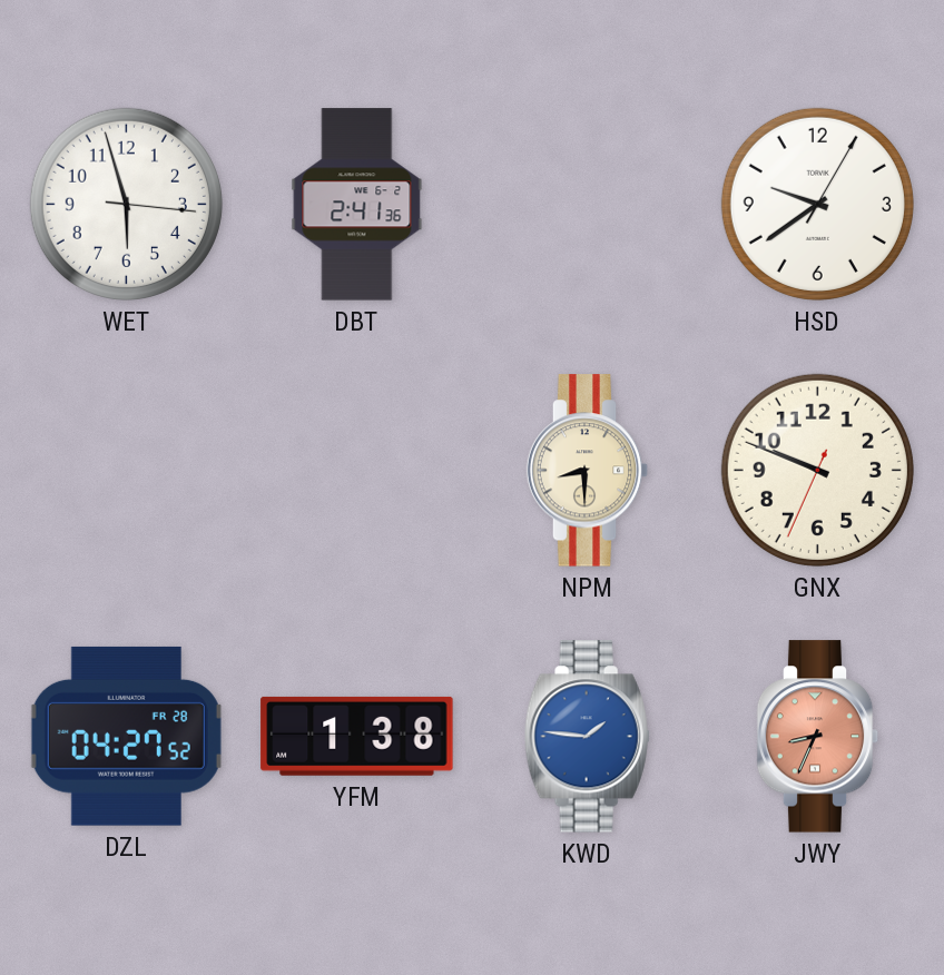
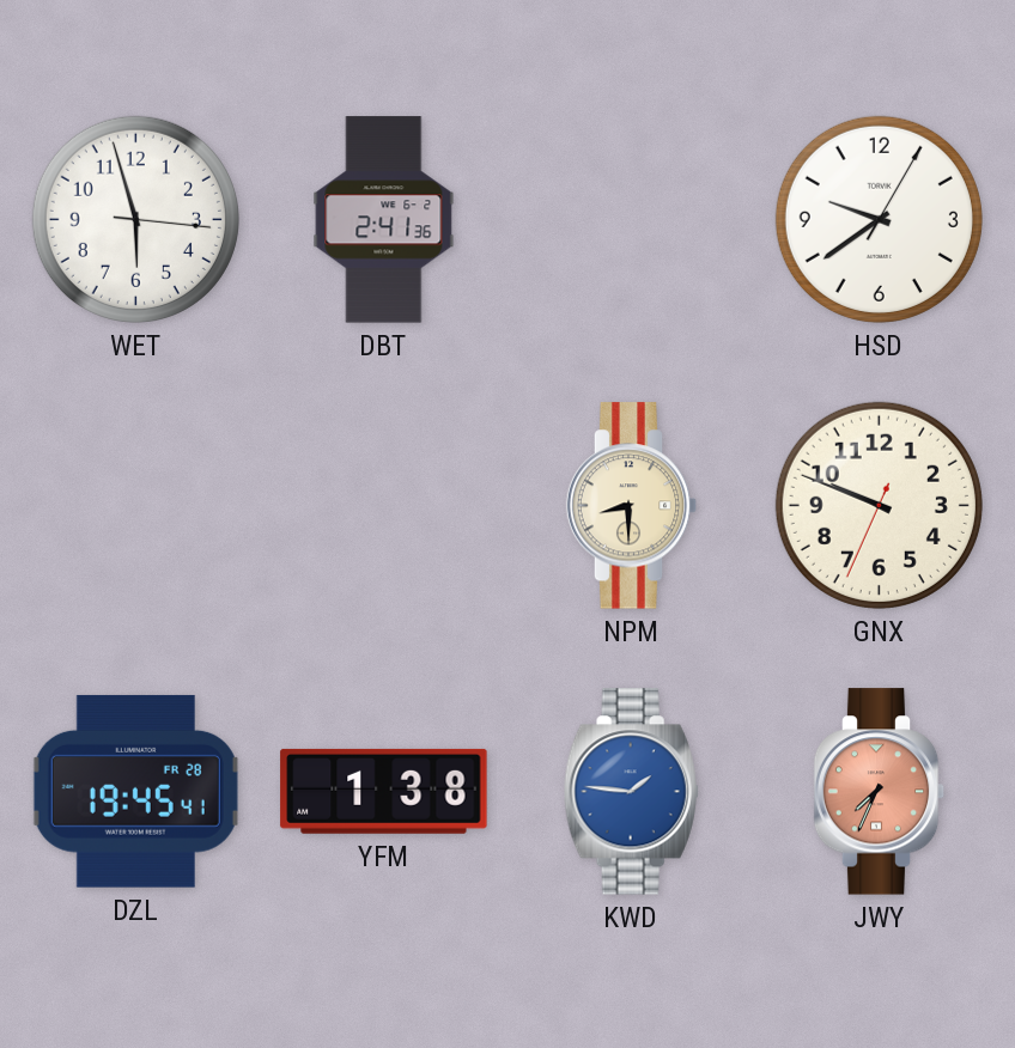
DZL: 04:27 -> 19:45
JWY: 8:34 -> 7:34
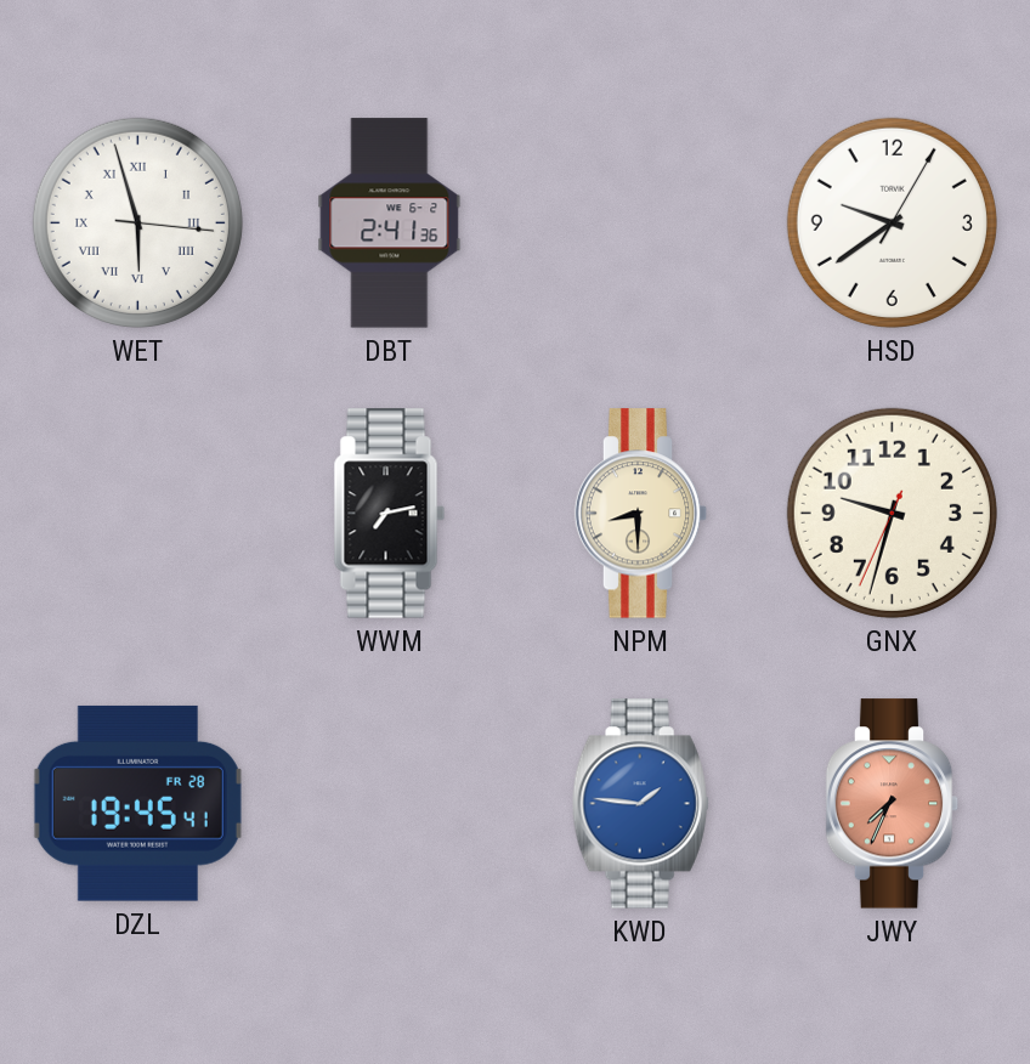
WET numerals: Arabic -> Roman
WWM: none -> 7:13
GNX: 9:48 -> 9:32
YFM: 1:38 -> none
